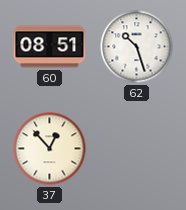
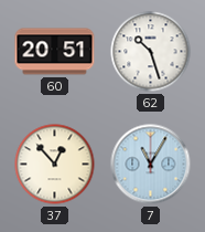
60: 08:51 -> 20:51
7: none -> 11:05
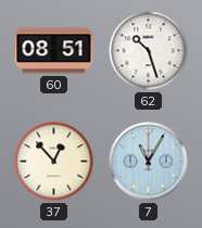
60: 20:51 -> 08:51
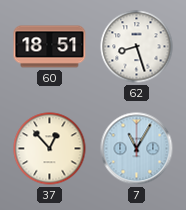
60: 08:51 -> 18:51
62: 10:27 -> 8:27
